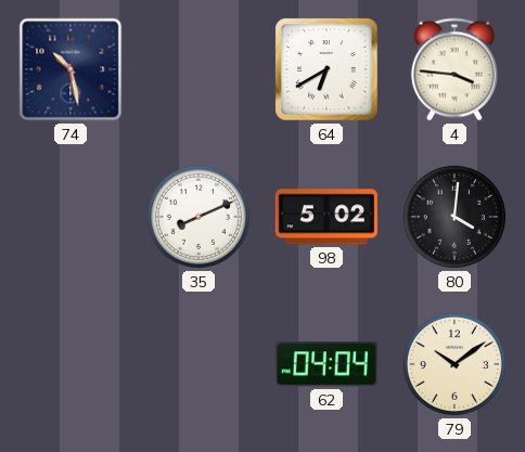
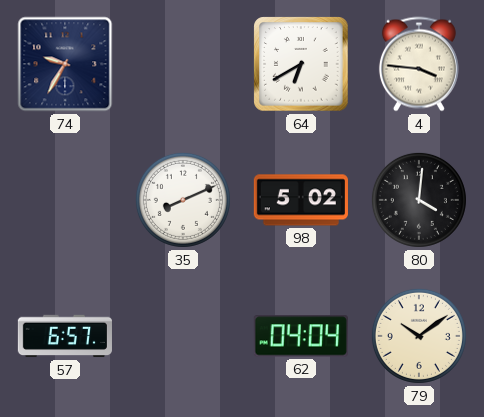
74: 10:28 -> 9:35
57: none -> 6:57
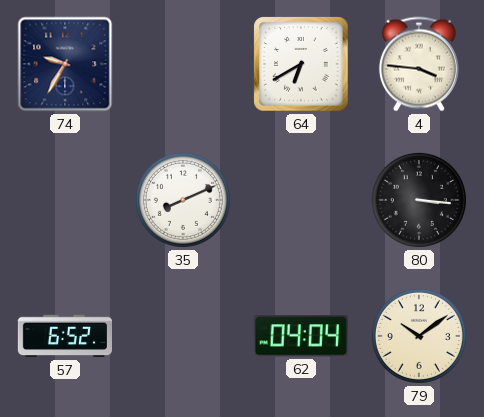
98: 5:02 -> none
80: 4:01 -> 3:16
57: 6:57 -> 6:52
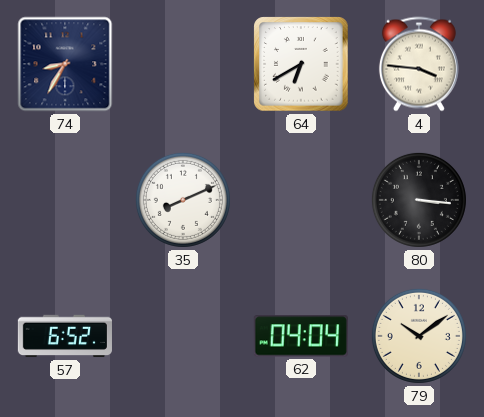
74: 9:35 -> 8:35
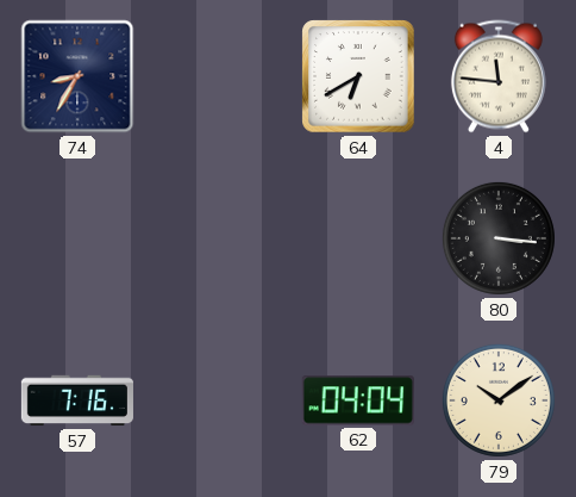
4: 3:46 -> 11:46
35: 8:11 -> none
57: 6:52 -> 7:16
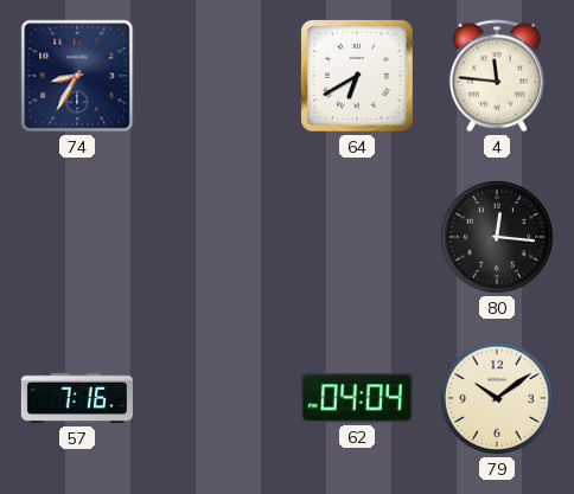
80: 3:16 -> 12:16
